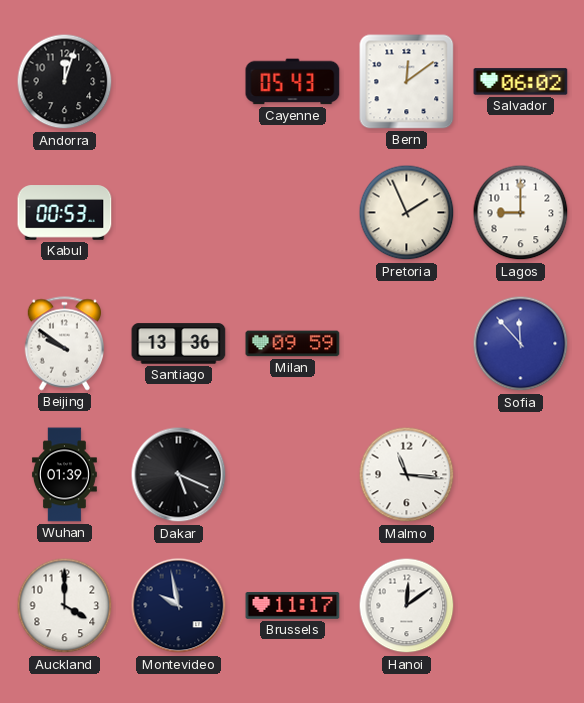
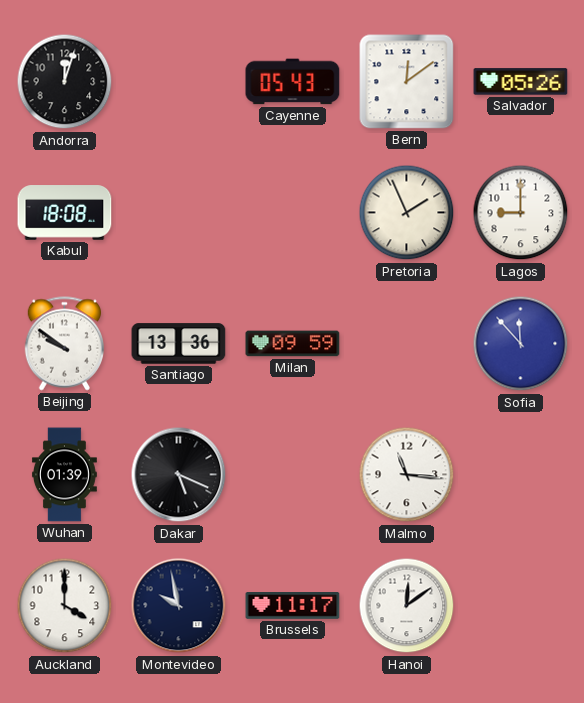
Salvador: 06:02 -> 05:26
Kabul: 00:53 -> 18:08
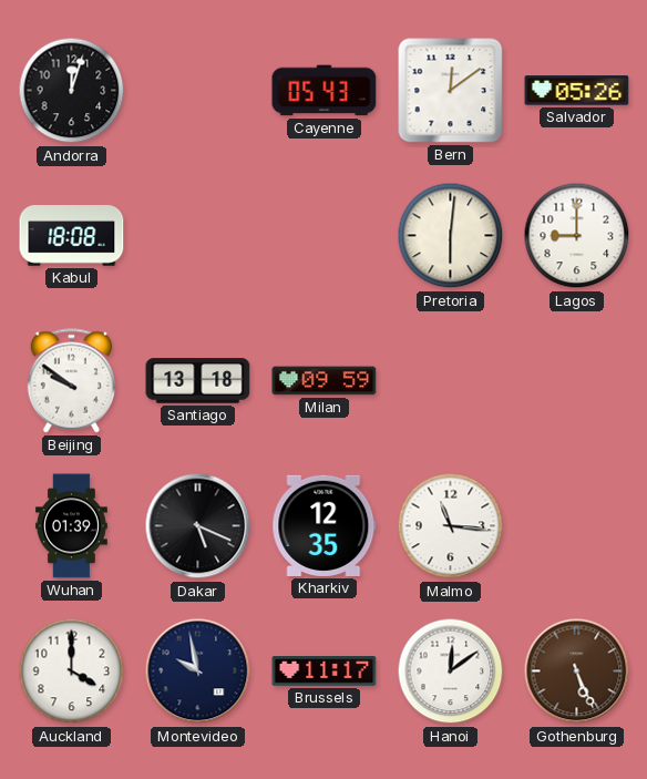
Pretoria: 1:56 -> 6:01
Santiago: 13:36 -> 13:18
Sofia: 11:53 -> none
Kharkiv: none -> 12:35
Gothenburg: none -> 5:26
